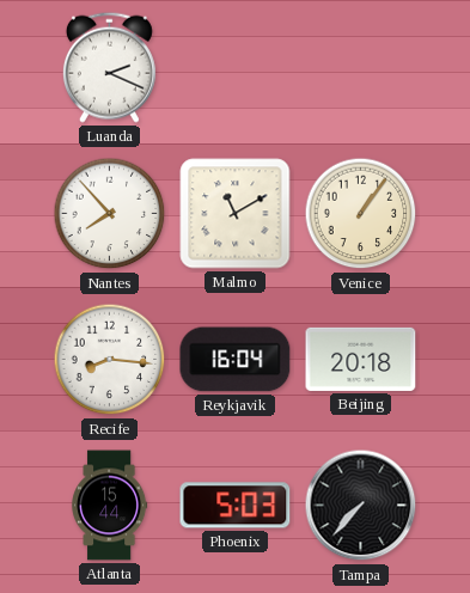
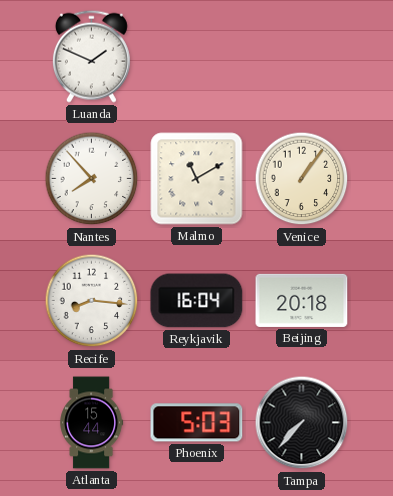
Luanda: 2:19 -> 1:49
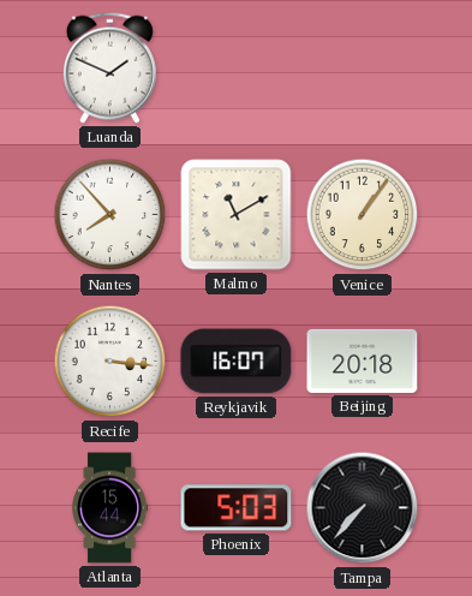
Recife: 8:16 -> 3:16
Reykjavik: 16:04 -> 16:07
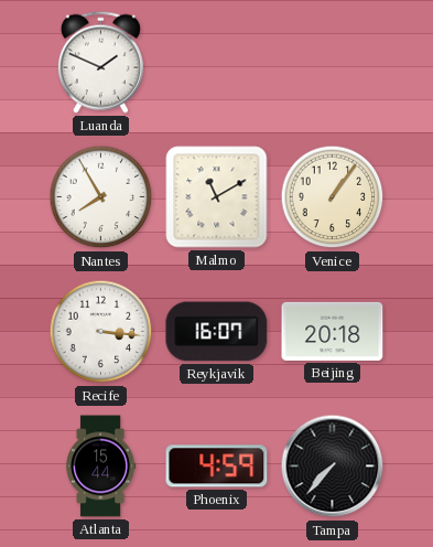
Nantes: 7:53 -> 7:55
Phoenix: 5:03 -> 4:59
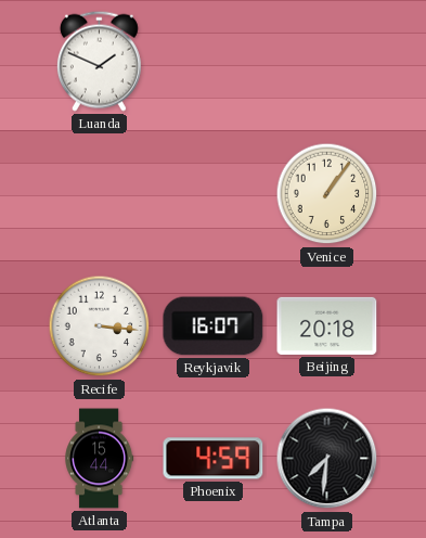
Nantes: 7:55 -> none
Malmo: 11:10 -> none
Tampa: 7:37 -> 7:31
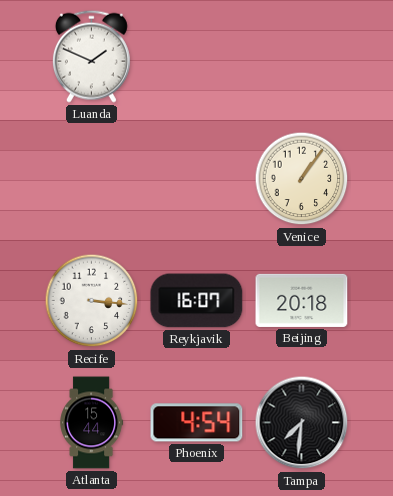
Phoenix: 4:59 -> 4:54
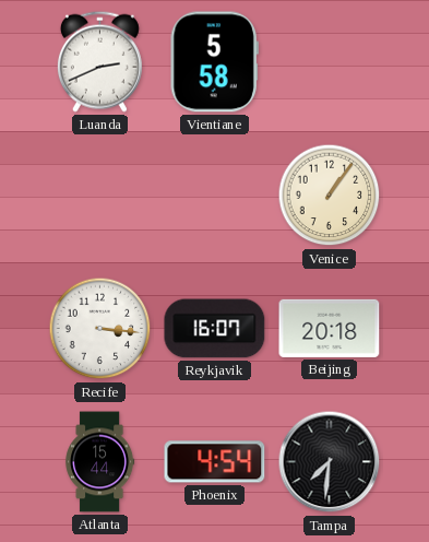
Luanda: 1:49 -> 2:41
Vientiane: none -> 5:58
